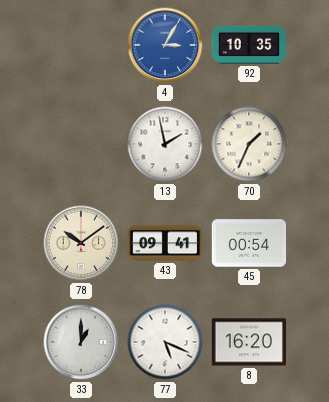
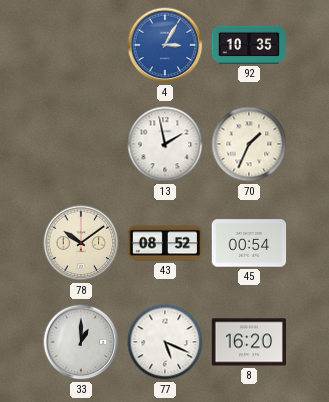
43: 09:41 -> 08:52
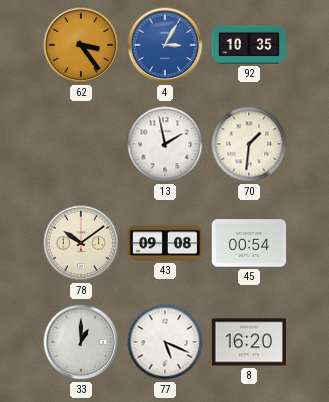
62: none -> 3:24
70: 1:34 -> 1:31
43: 08:52 -> 09:08
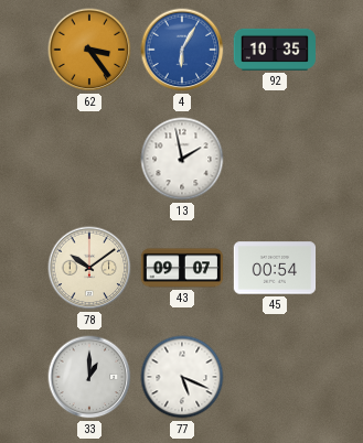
4: 3:05 -> 6:05
70: 1:31 -> none
43: 09:08 -> 09:07
8: 16:20 -> none
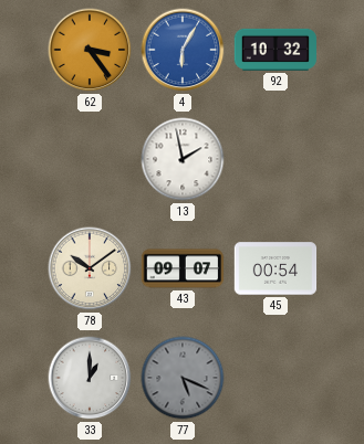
92: 10:35 -> 10:32
77 dial: white -> grey
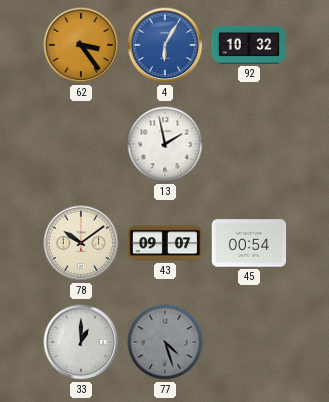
77: 5:19 -> 4:27
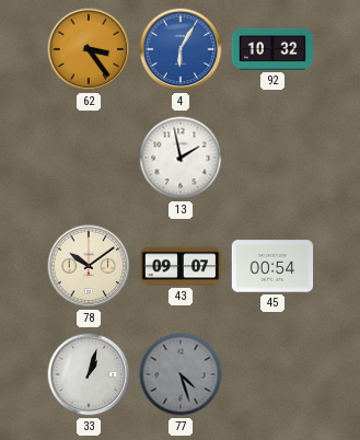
33: 1:00 -> 1:03
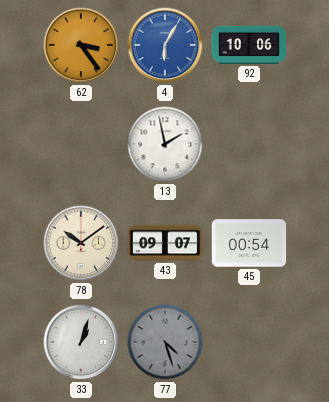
92: 10:32 -> 10:06
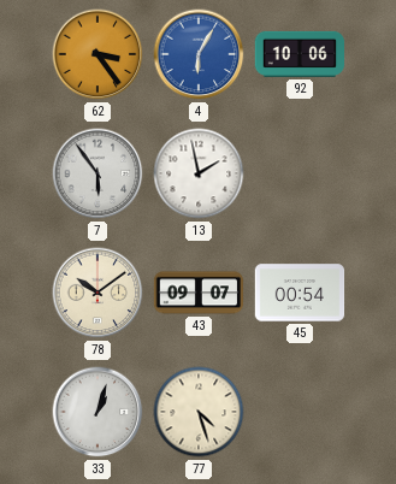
7: none -> 5:54
77 dial: grey -> cream
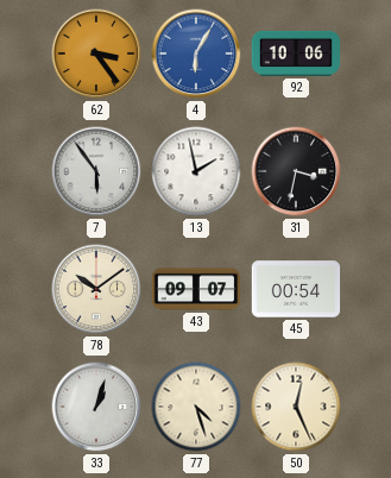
31: none -> 3:32
50: none -> 12:26
